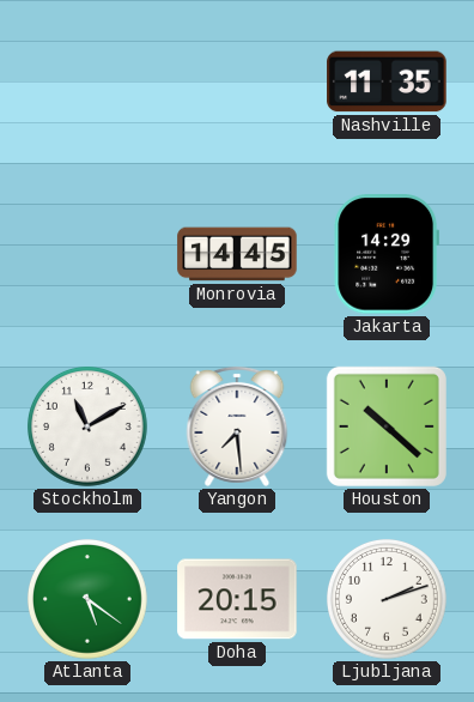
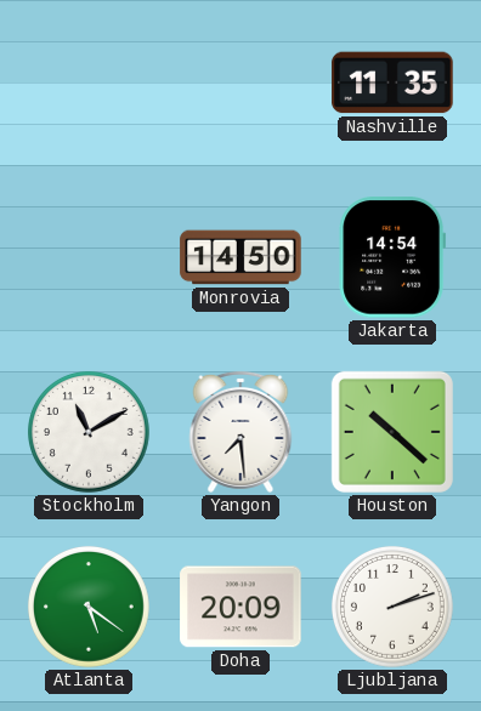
Monrovia: 14:45 -> 14:50
Jakarta: 14:29 -> 14:54
Doha: 20:15 -> 20:09
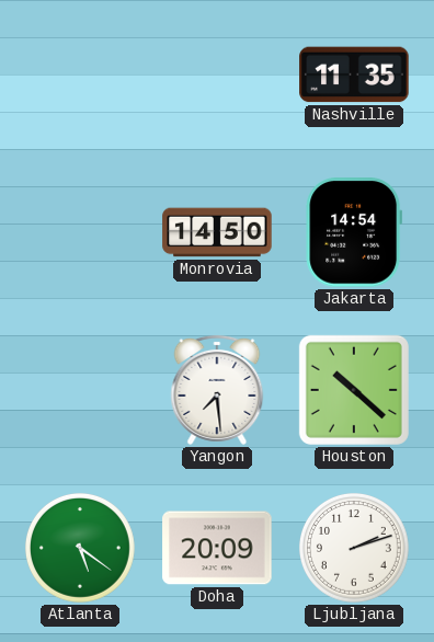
Stockholm: 11:10 -> none
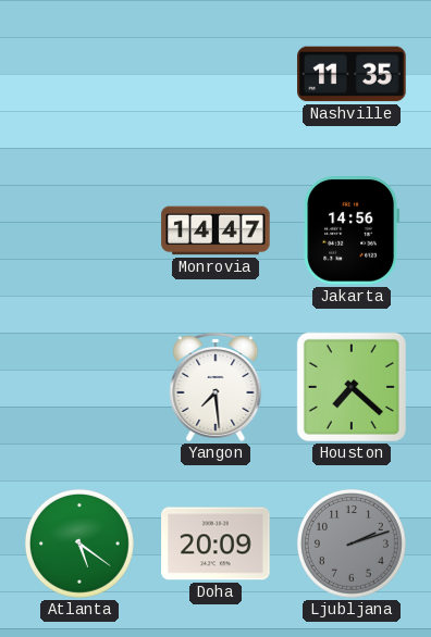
Monrovia: 14:50 -> 14:47
Jakarta: 14:54 -> 14:56
Houston: 10:22 -> 7:22
Ljubljana dial: white -> grey
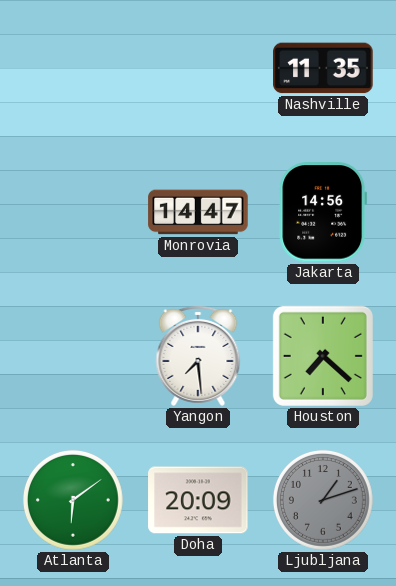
Atlanta: 5:21 -> 6:09
Ljubljana: 2:12 -> 1:12
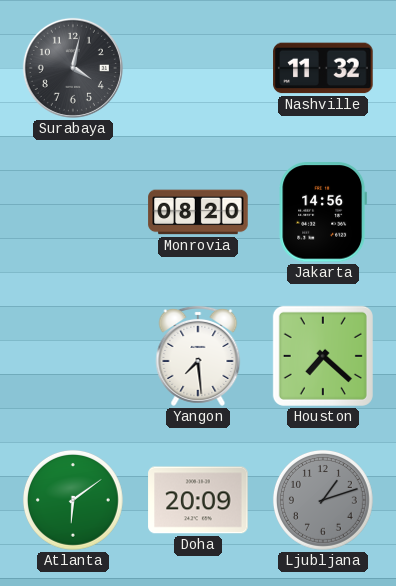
Surabaya: none -> 4:02
Nashville: 11:35 -> 11:32
Monrovia: 14:47 -> 08:20
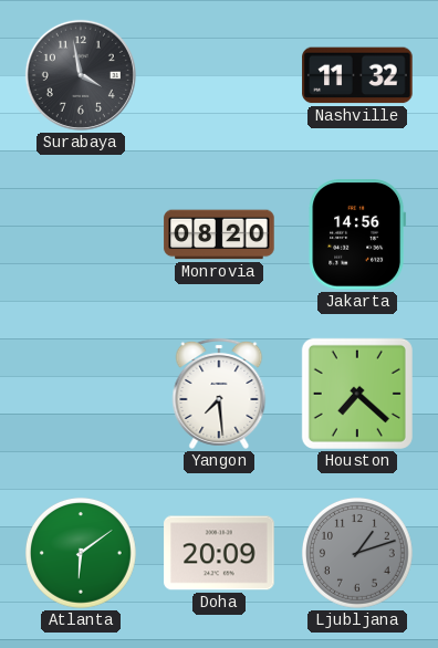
Surabaya: 4:02 -> 3:58
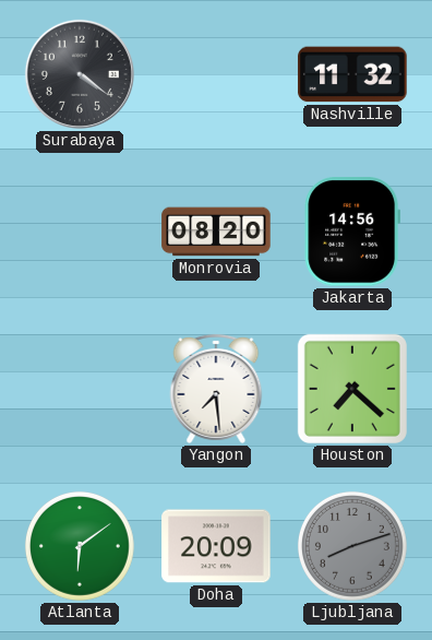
Surabaya: 3:58 -> 4:21
Ljubljana: 1:12 -> 8:12
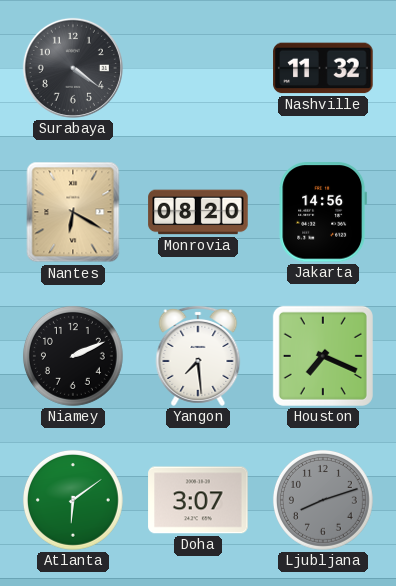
Nantes: none -> 6:20
Niamey: none -> 2:11
Houston: 7:22 -> 7:19
Doha: 20:09 -> 3:07
